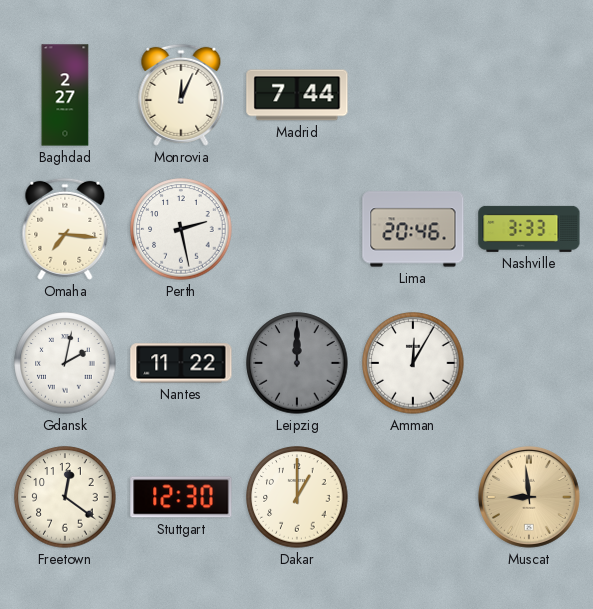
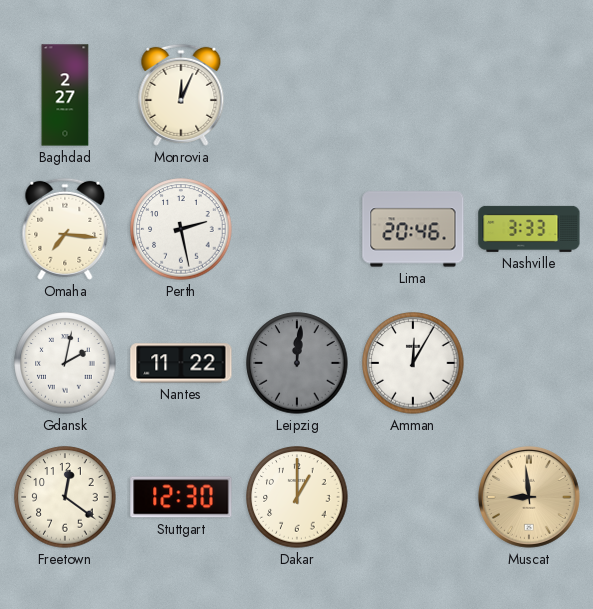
Madrid: 7:44 -> none
Leipzig: 12:00 -> 12:01
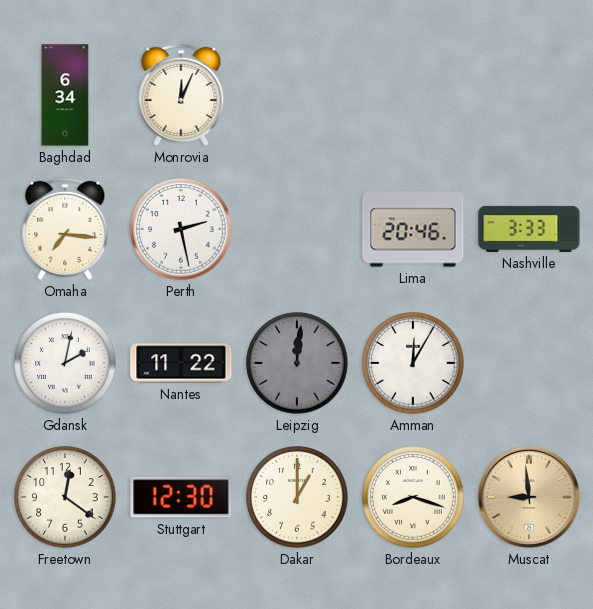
Baghdad: 2:27 -> 6:34
Bordeaux: none -> 8:18
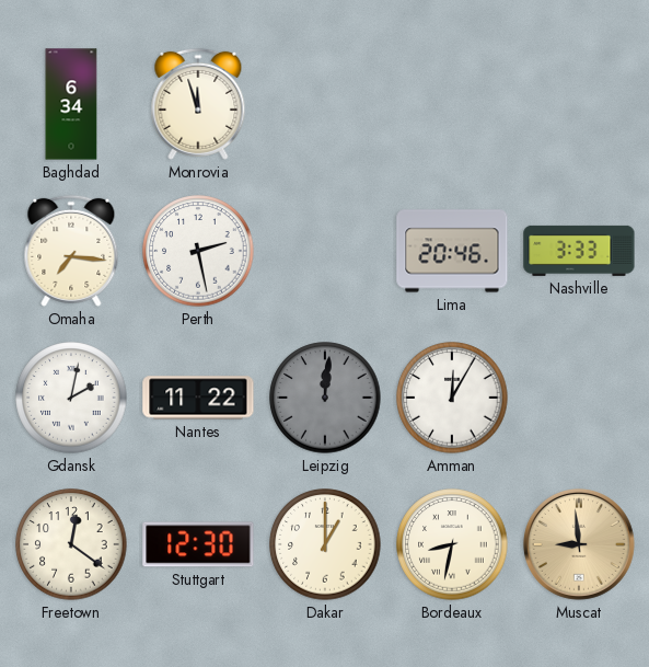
Monrovia: 12:04 -> 11:57
Bordeaux: 8:18 -> 8:32
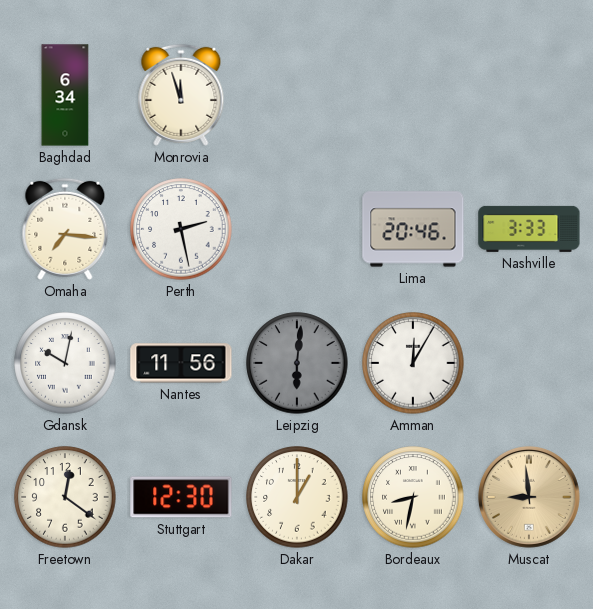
Gdansk: 2:02 -> 10:02
Nantes: 11:22 -> 11:56
Leipzig: 12:01 -> 6:01
